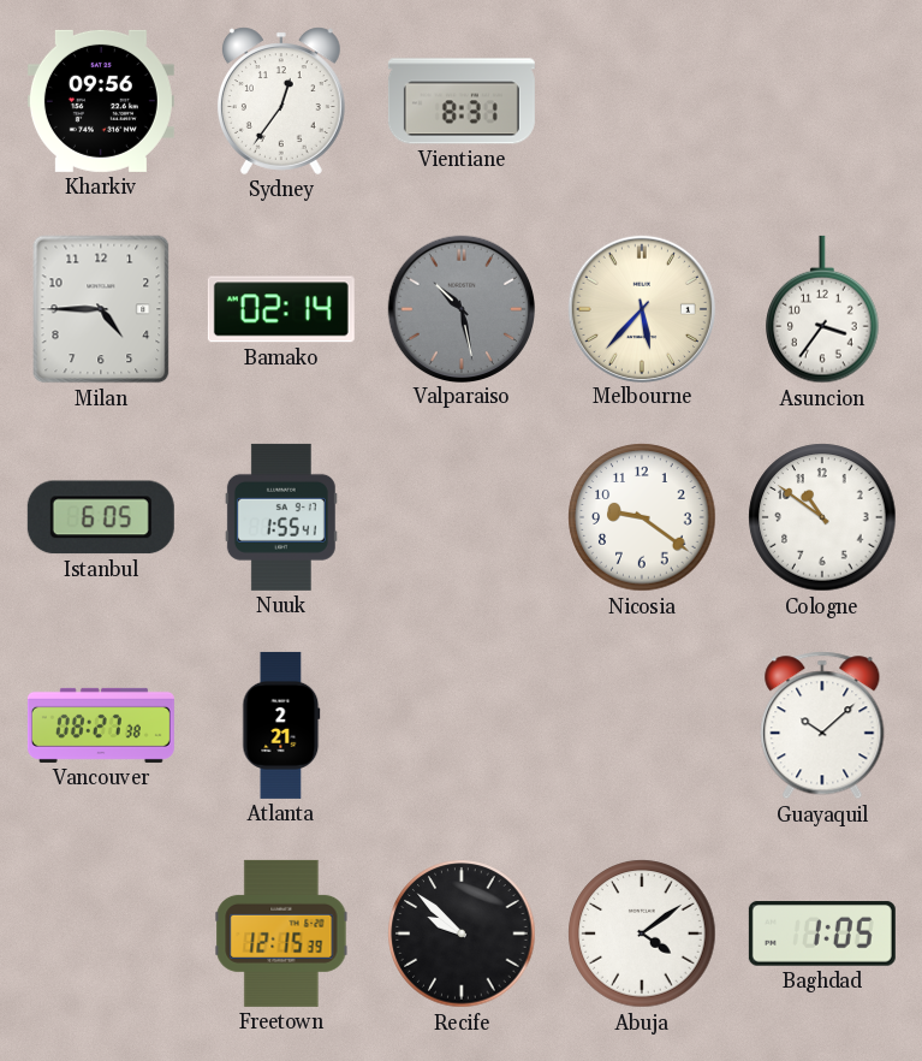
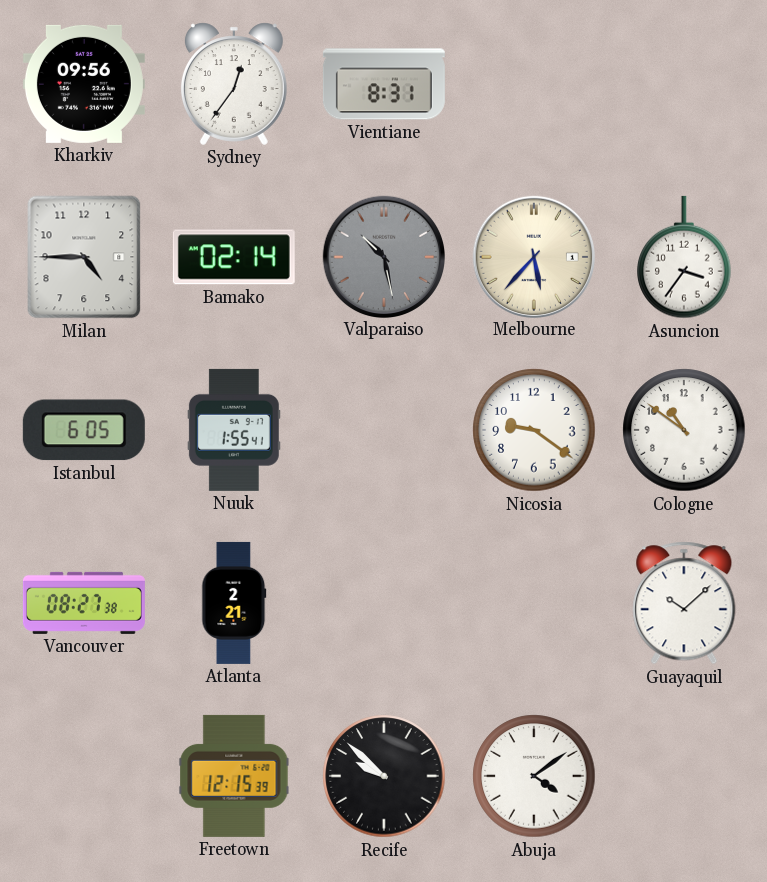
Baghdad: 1:05 -> none
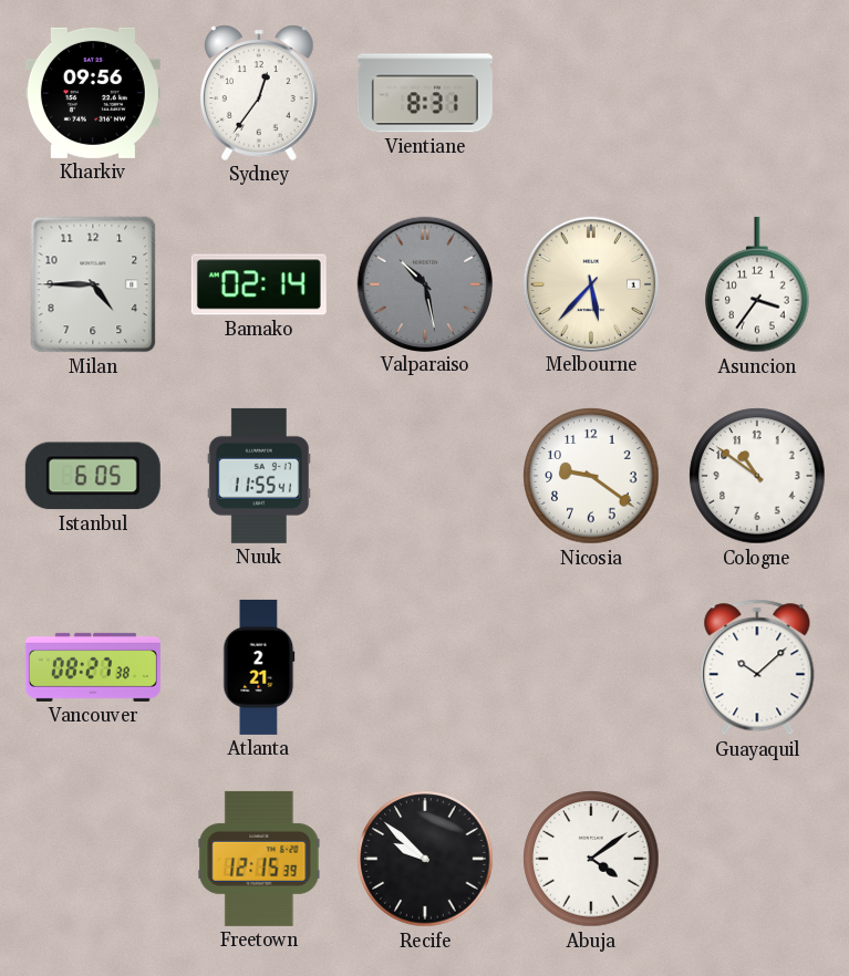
Nuuk: 1:55 -> 11:55
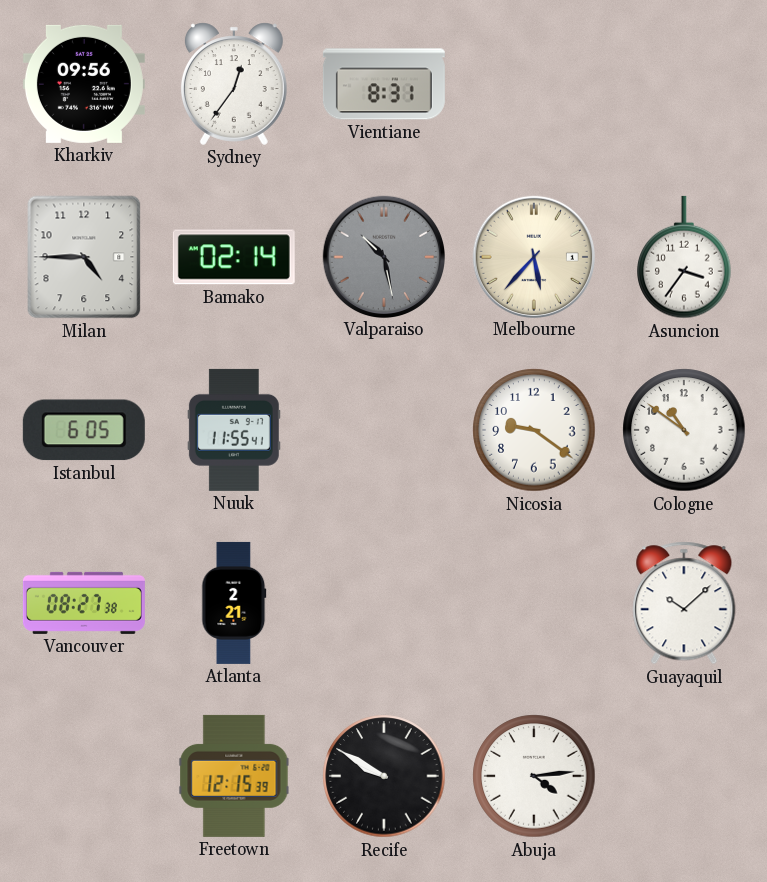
Recife: 9:52 -> 9:50
Abuja: 4:09 -> 4:14
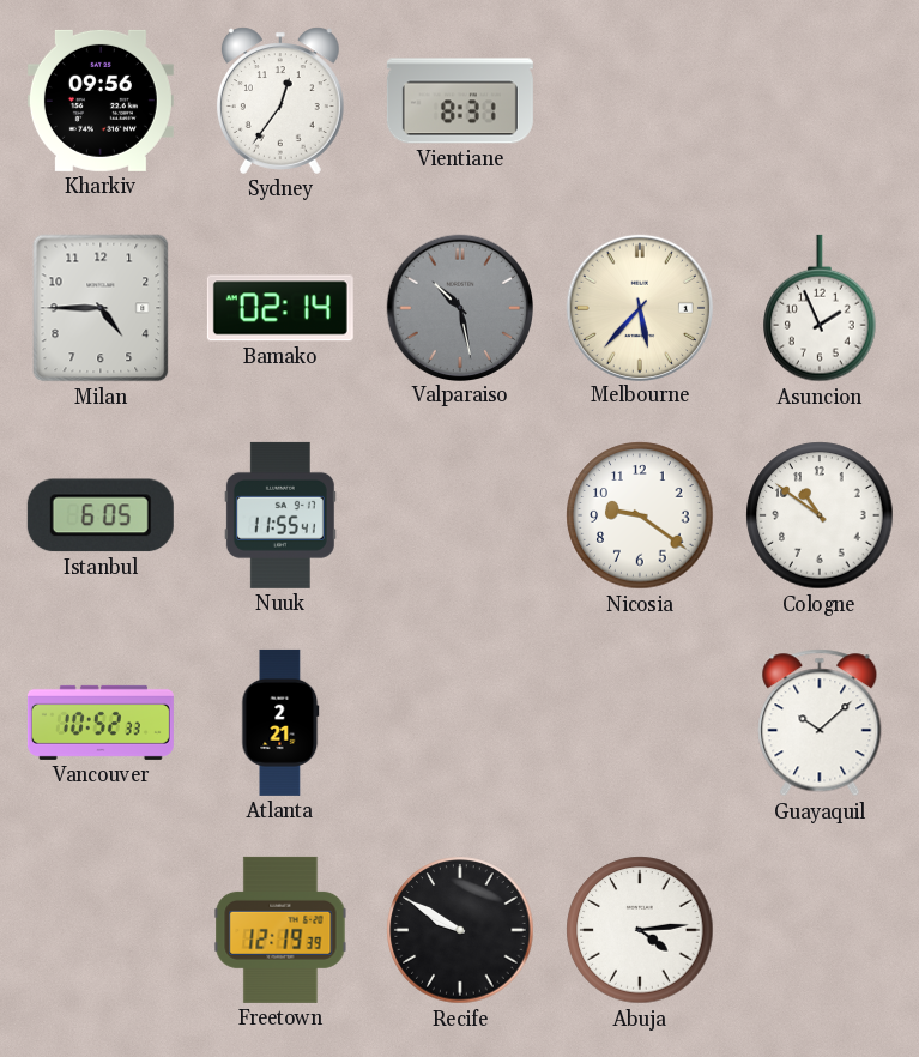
Asuncion: 3:36 -> 1:56
Vancouver: 08:27 -> 10:52
Freetown: 12:15 -> 12:19
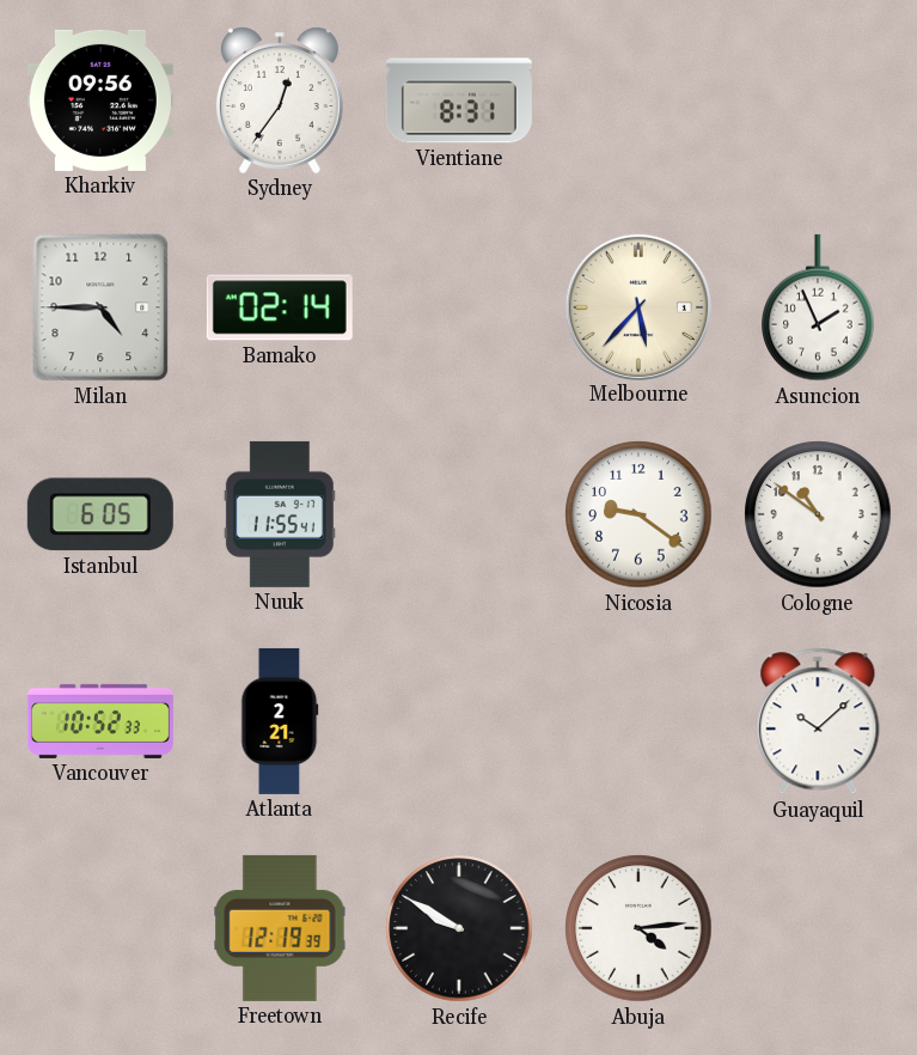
Valparaiso: 10:28 -> none
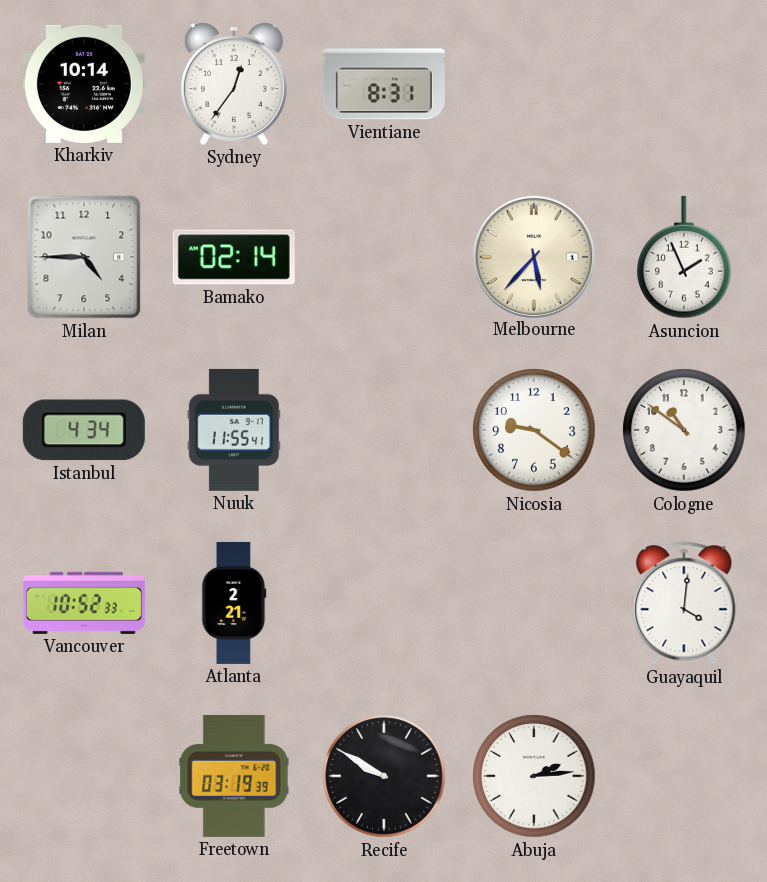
Kharkiv: 09:56 -> 10:14
Istanbul: 6:05 -> 4:34
Guayaquil: 10:08 -> 4:01
Freetown: 12:19 -> 03:19
Abuja: 4:14 -> 2:14
